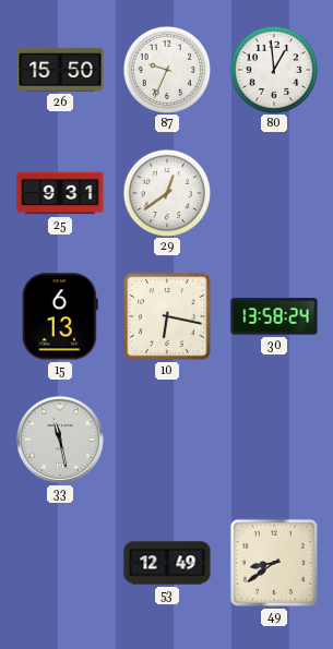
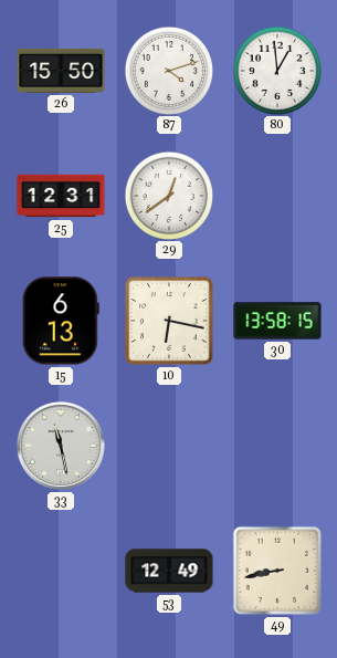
87: 9:34 -> 4:12
25: 9:31 -> 12:31
30: 13:58:24 -> 13:58:15
49: 8:39 -> 8:43
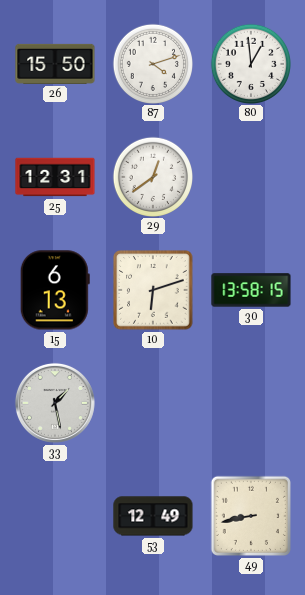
10: 6:17 -> 6:12
33: 11:28 -> 1:28
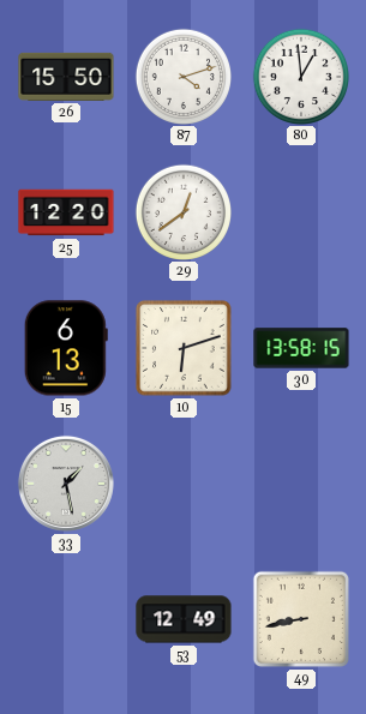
25: 12:31 -> 12:20
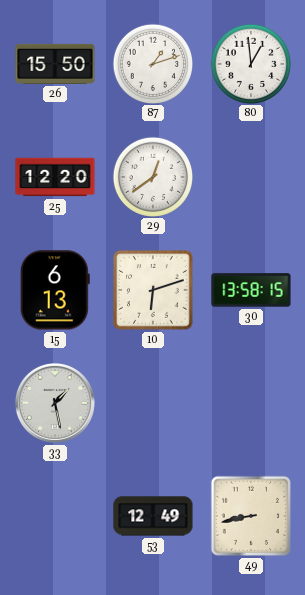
87: 4:12 -> 1:12
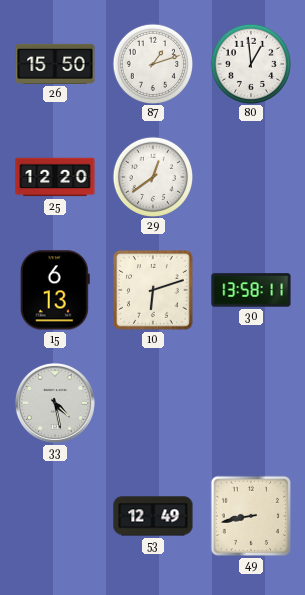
30: 13:58:15 -> 13:58:11
33: 1:28 -> 4:28
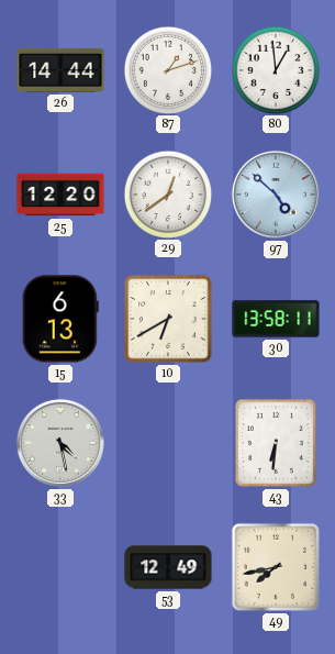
26: 15:50 -> 14:44
97: none -> 4:52
10: 6:12 -> 6:40
43: none -> 6:31
49: 8:43 -> 7:43
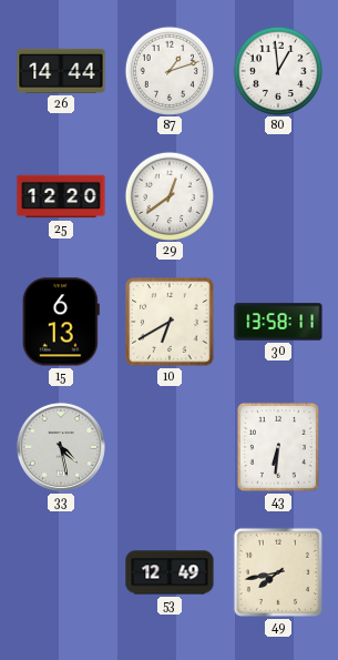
97: 4:52 -> none
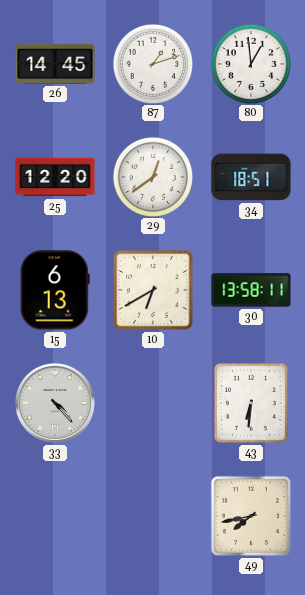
26: 14:44 -> 14:45
34: none -> 18:51
33: 4:28 -> 4:23
53: 12:49 -> none
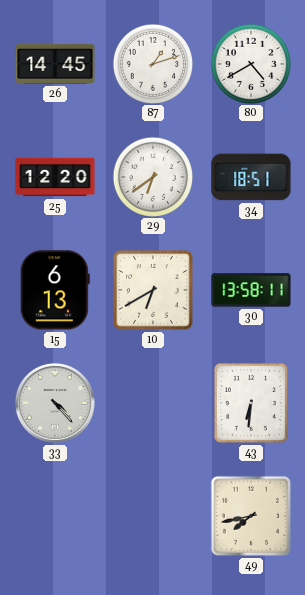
80: 12:59 -> 4:40
29: 12:39 -> 6:39
